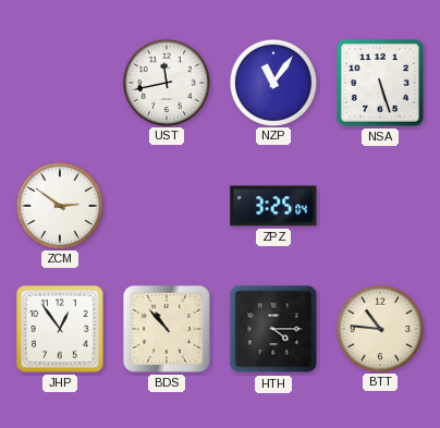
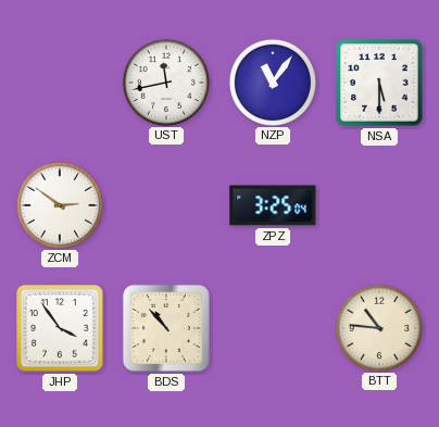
NSA: 5:27 -> 5:30
JHP: 12:54 -> 3:54
HTH: 4:15 -> none
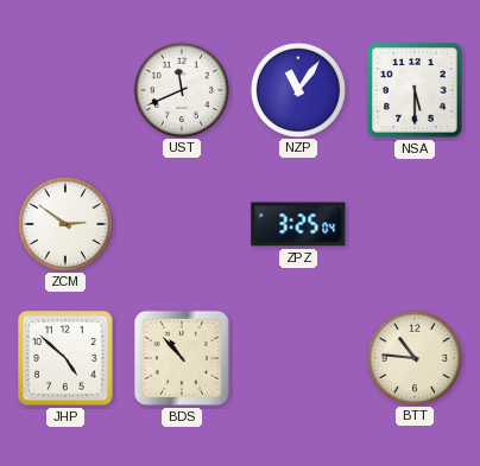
UST: 11:43 -> 11:41
JHP: 3:54 -> 4:52
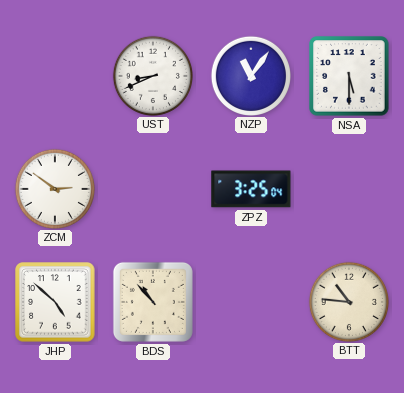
UST: 11:41 -> 8:41
